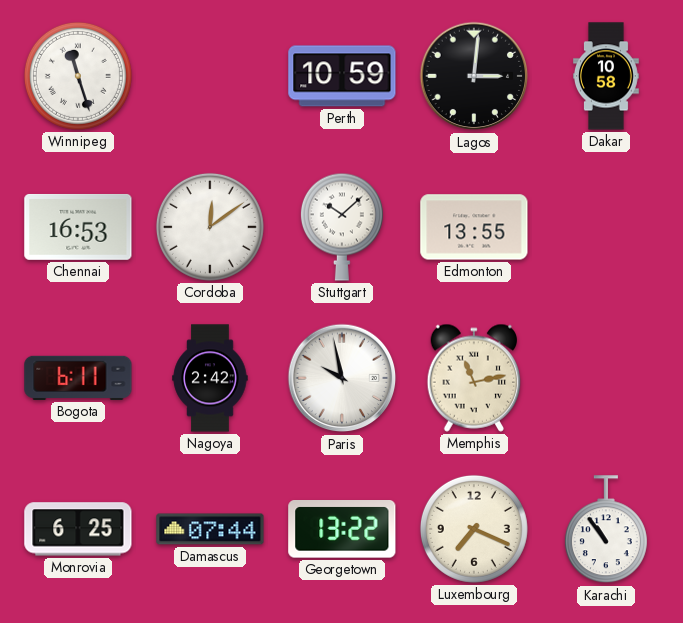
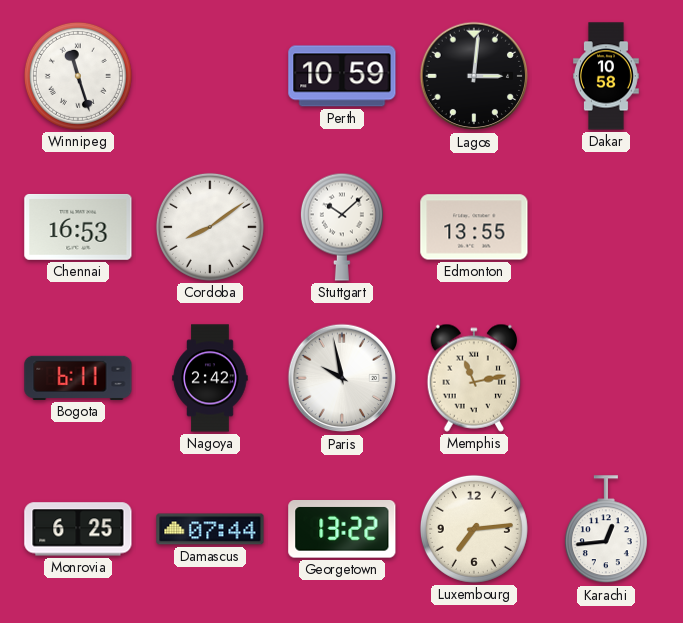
Cordoba: 12:09 -> 8:09
Luxembourg: 7:19 -> 7:14
Karachi: 10:54 -> 12:44
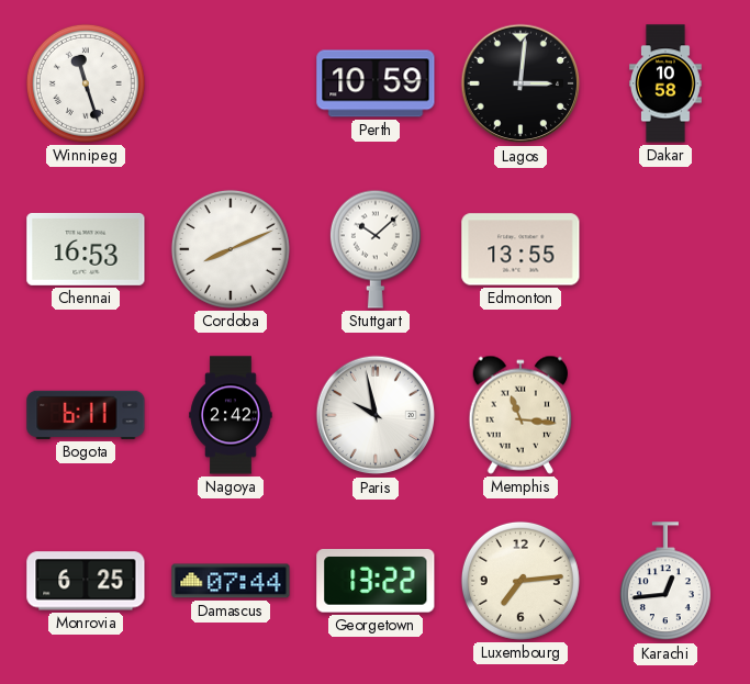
Cordoba: 8:09 -> 8:11
Memphis: 11:13 -> 11:16
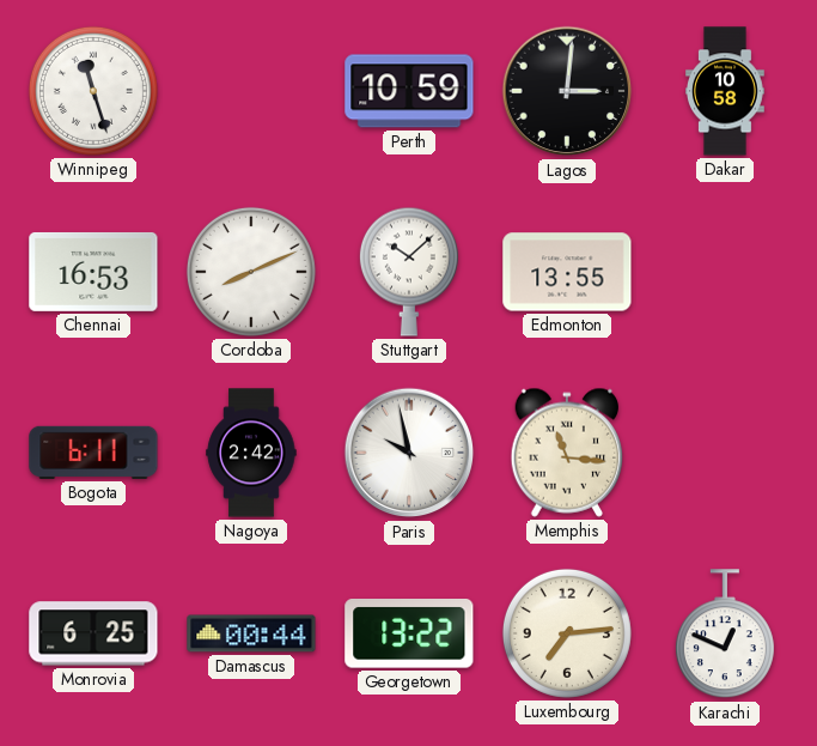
Damascus: 07:44 -> 00:44
Karachi: 12:44 -> 12:49
